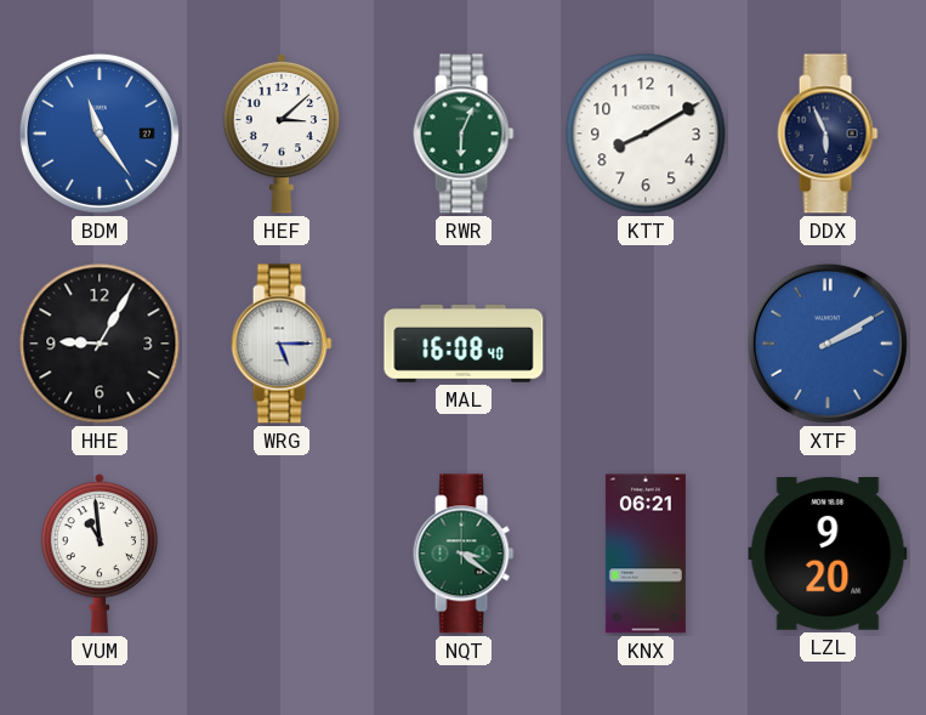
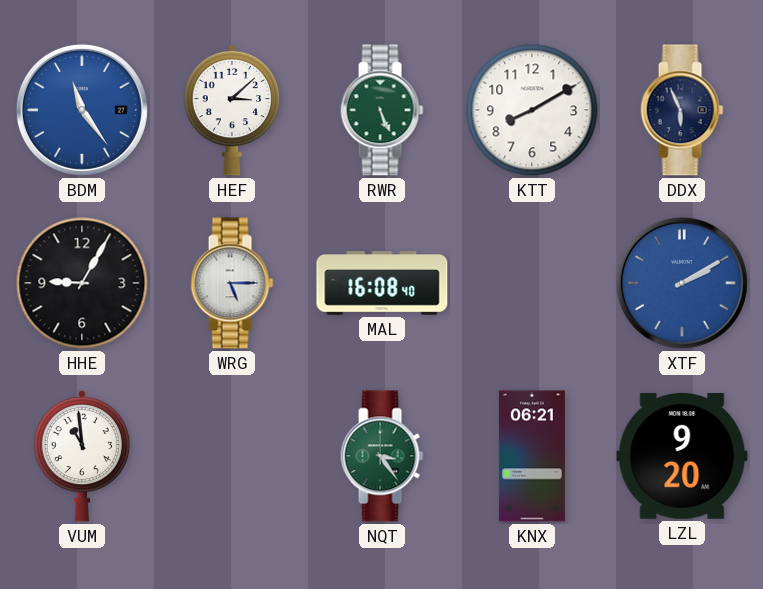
RWR: 6:04 -> 5:26
NQT: 3:21 -> 3:24
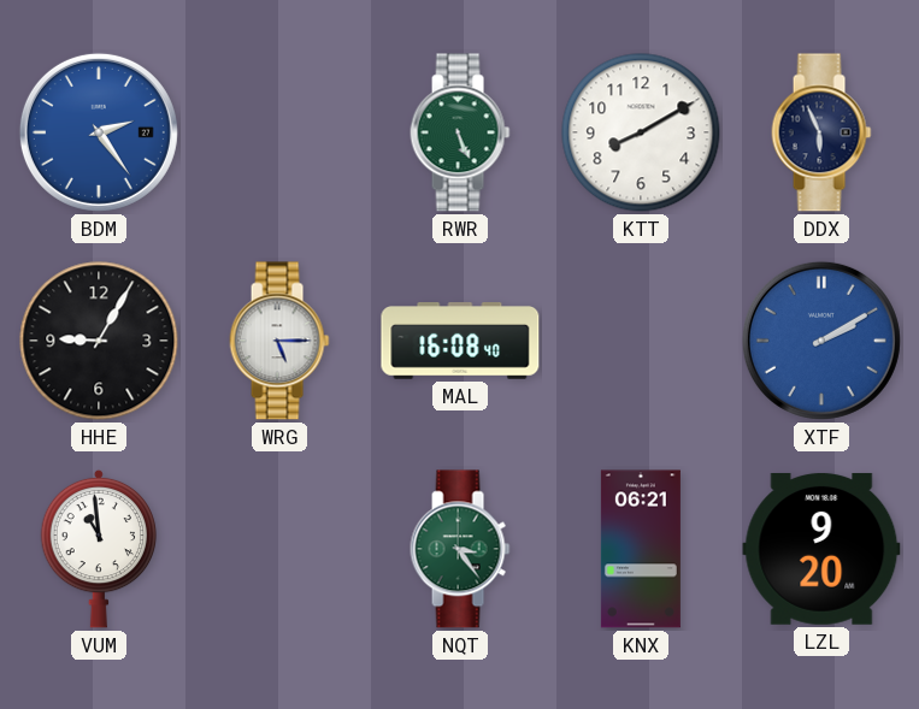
BDM: 11:24 -> 2:24
HEF: 3:08 -> none
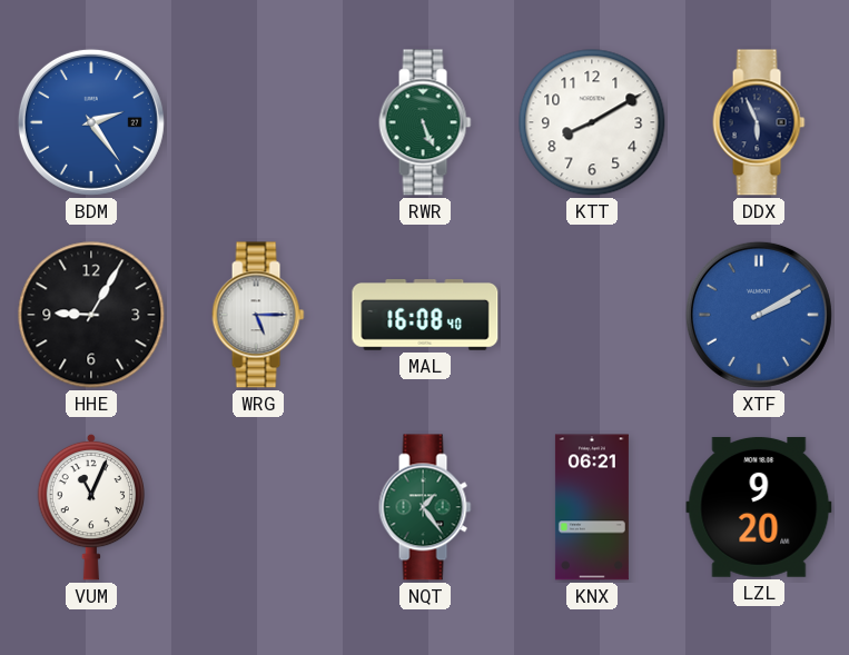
VUM: 10:59 -> 11:04
NQT: 3:24 -> 1:24
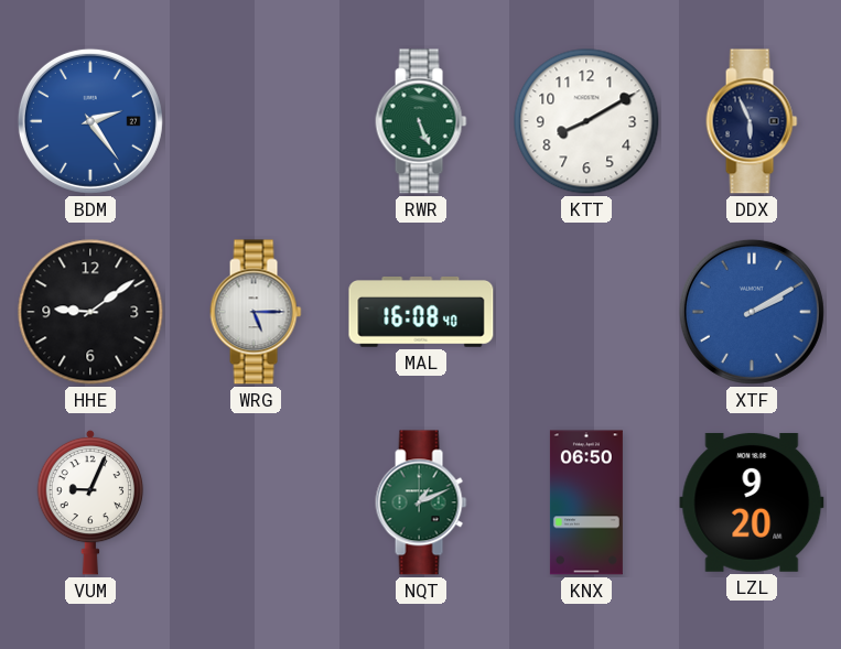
HHE: 9:05 -> 9:09
VUM: 11:04 -> 9:04
NQT: 1:24 -> 1:11
KNX: 06:21 -> 06:50
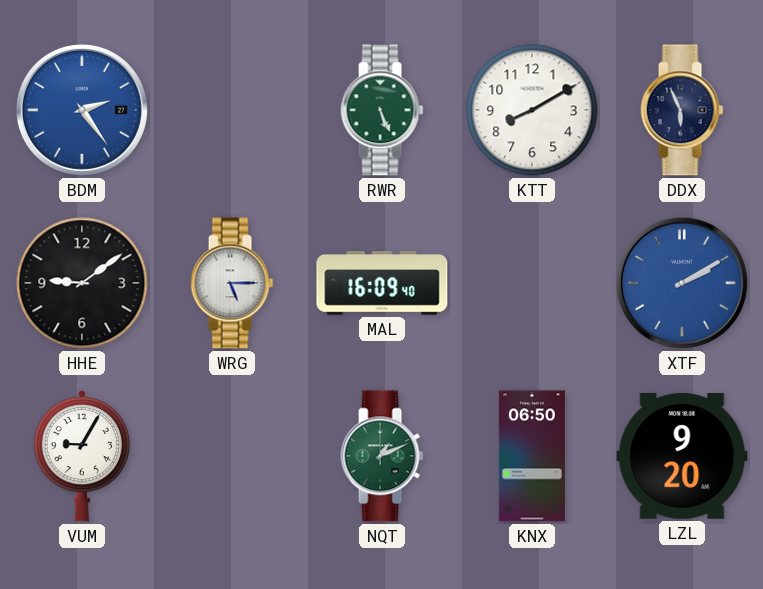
MAL: 16:08 -> 16:09
VUM: 9:04 -> 9:05
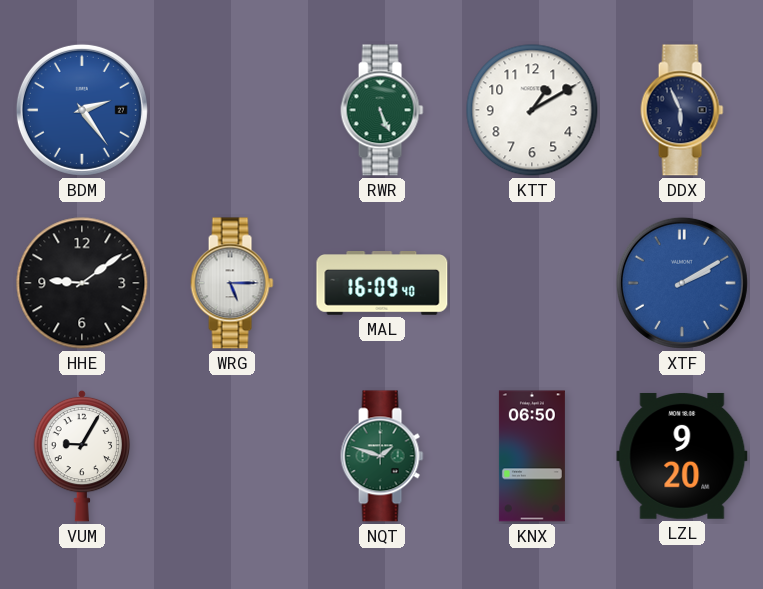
KTT: 8:10 -> 1:10
NQT: 1:11 -> 1:48
